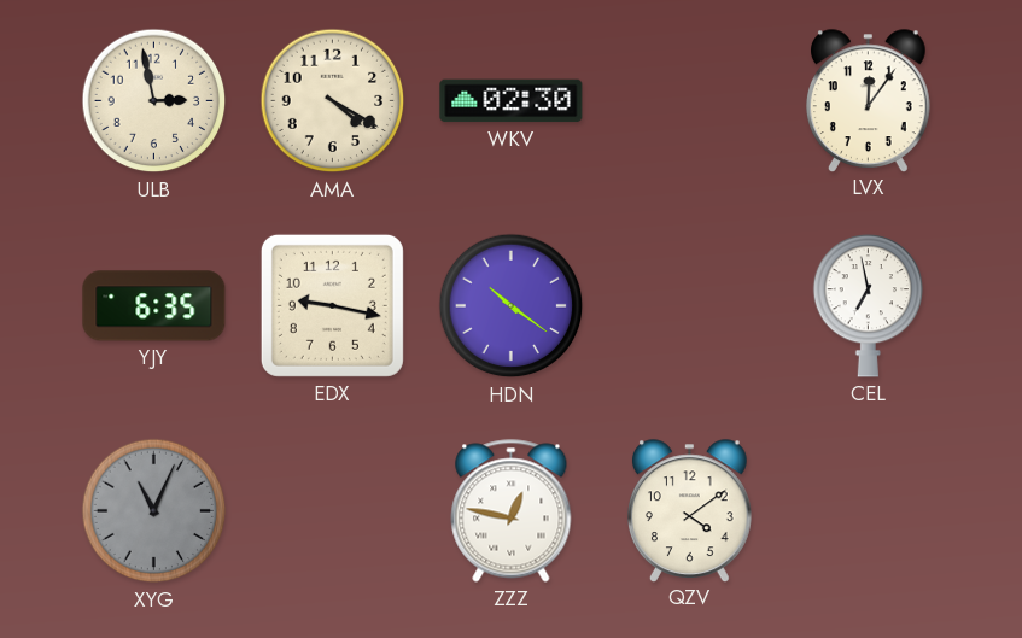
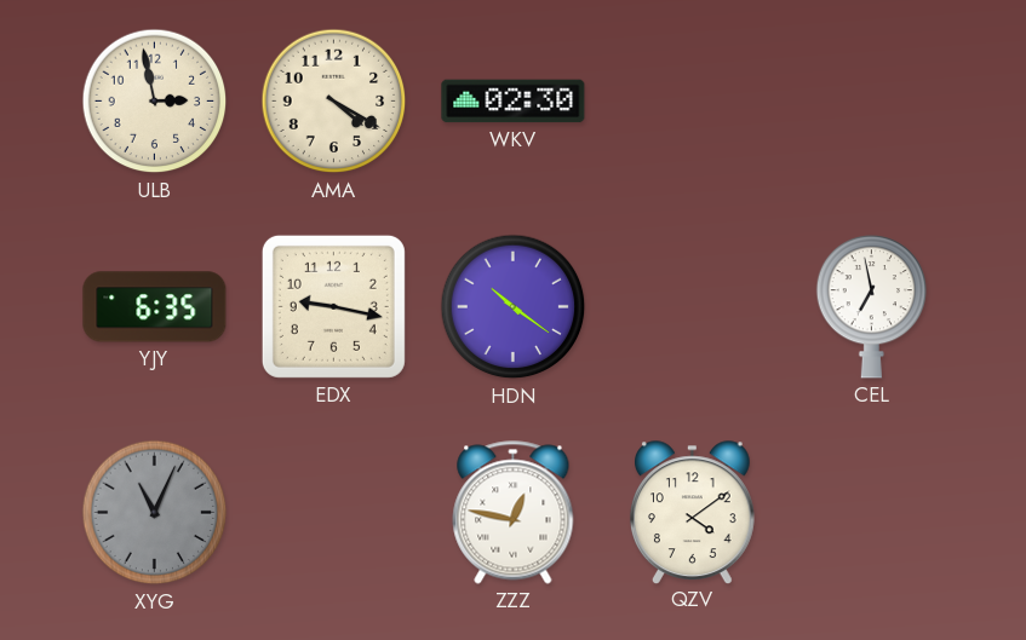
LVX: 12:06 -> none
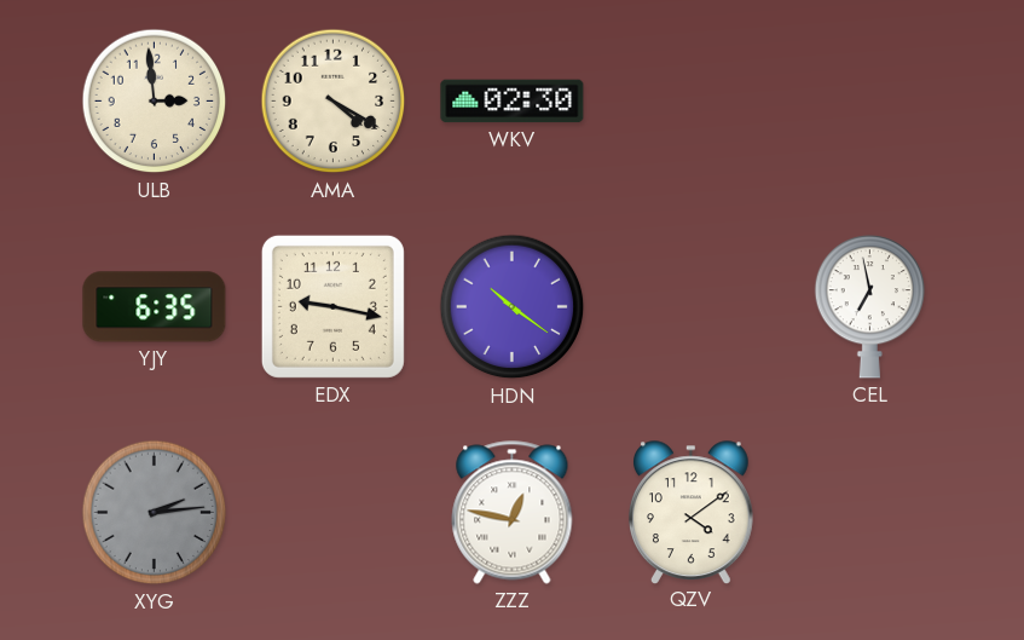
ULB: 2:58 -> 2:59
XYG: 11:04 -> 2:14
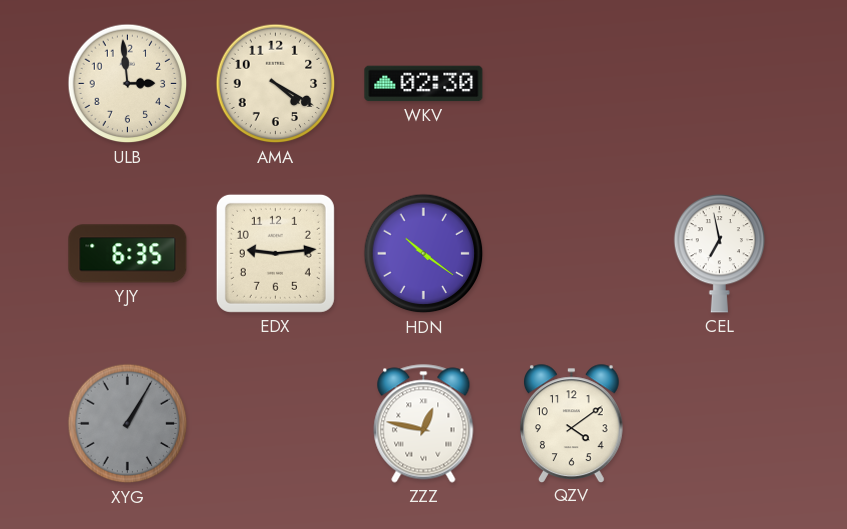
EDX: 9:17 -> 9:14
XYG: 2:14 -> 1:05
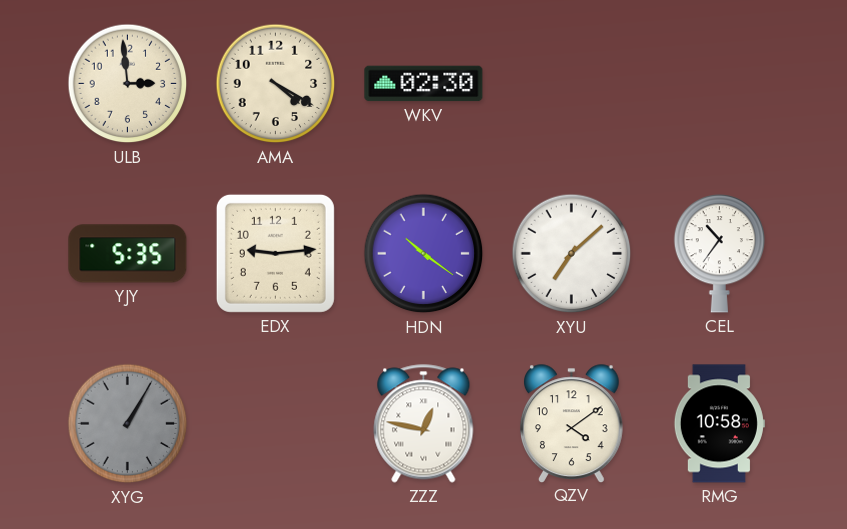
YJY: 6:35 -> 5:35
XYU: none -> 7:08
CEL: 6:58 -> 10:36
RMG: none -> 10:58
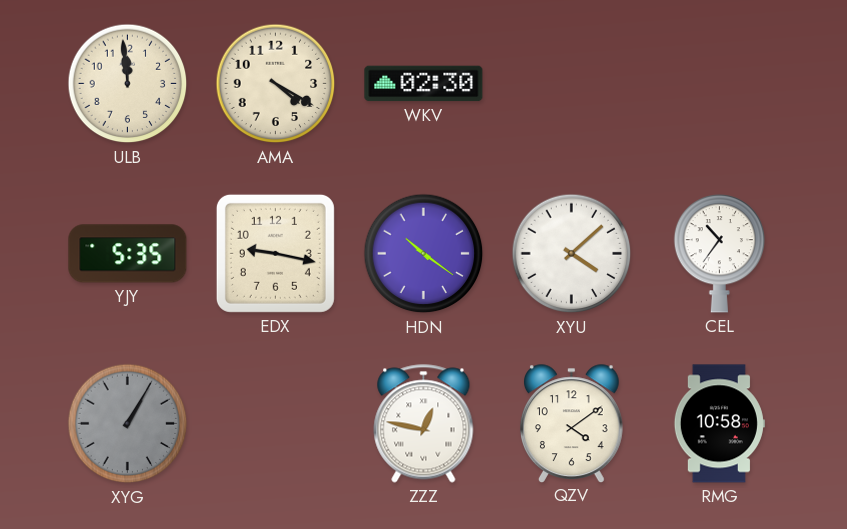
ULB: 2:59 -> 11:59
EDX: 9:14 -> 9:17
XYU: 7:08 -> 4:08
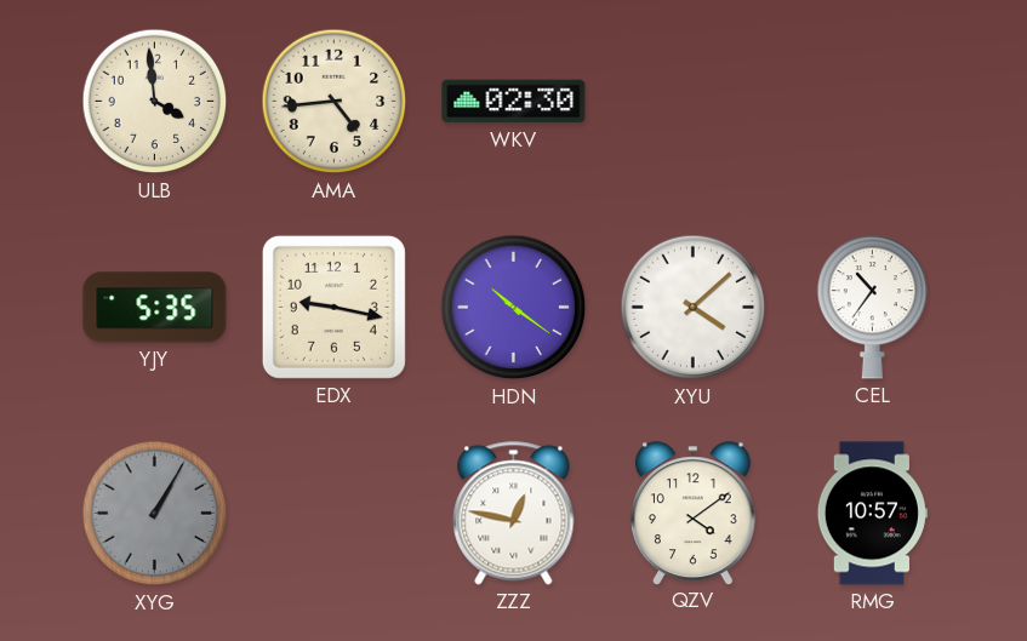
ULB: 11:59 -> 3:59
AMA: 4:20 -> 4:44
RMG: 10:58 -> 10:57
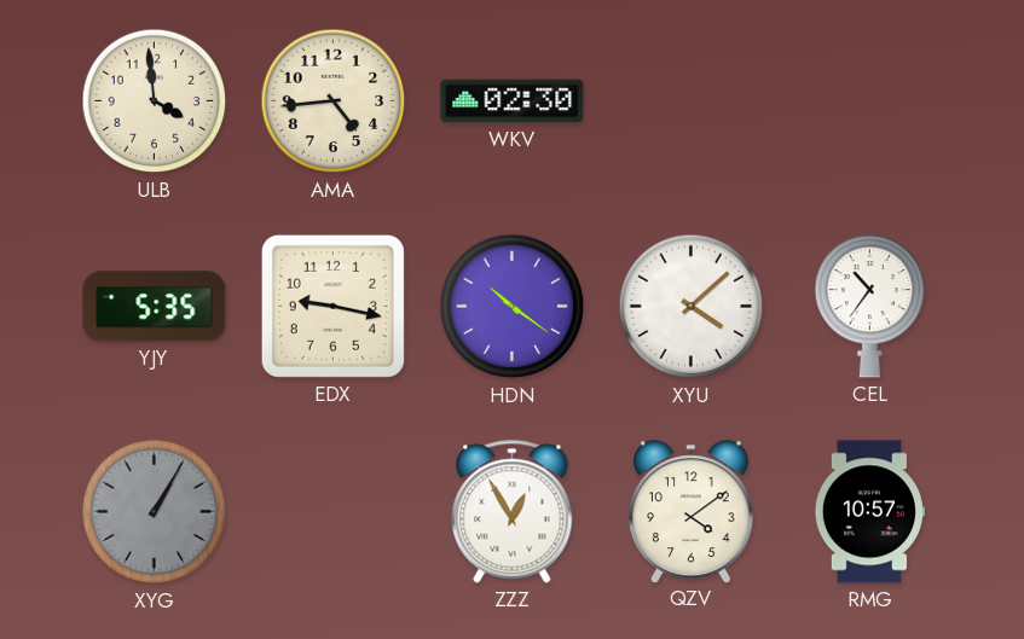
ZZZ: 12:47 -> 12:55
